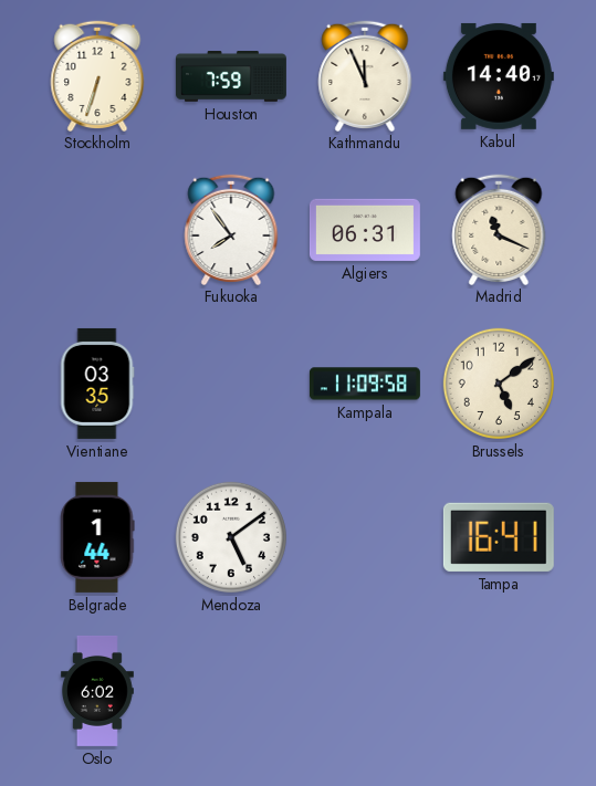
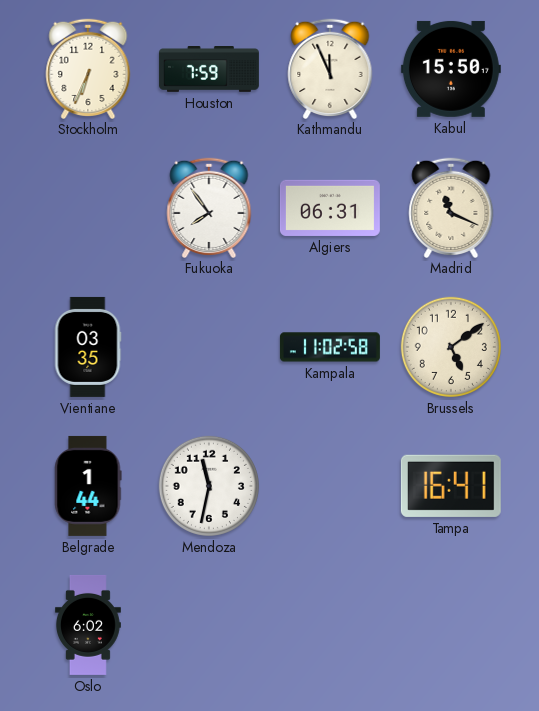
Stockholm: 6:33 -> 6:34
Kabul: 14:40 -> 15:50
Kampala: 11:09 -> 11:02
Mendoza: 5:09 -> 11:32
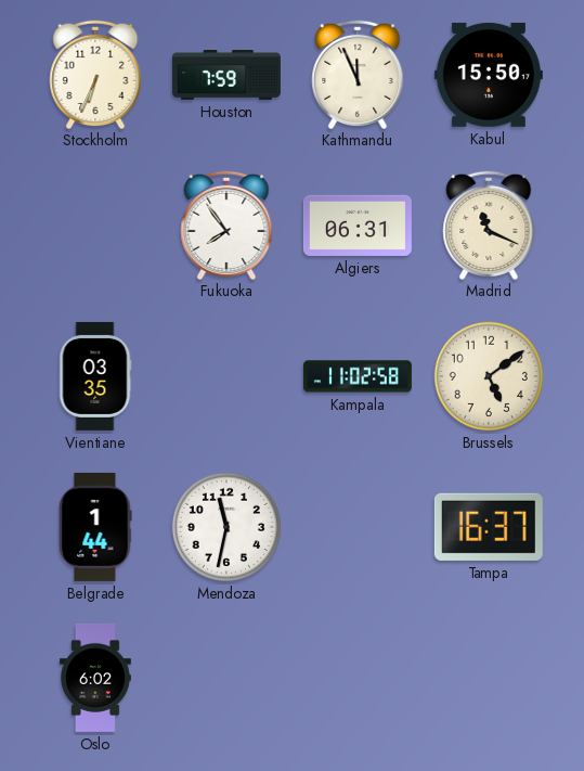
Tampa: 16:41 -> 16:37
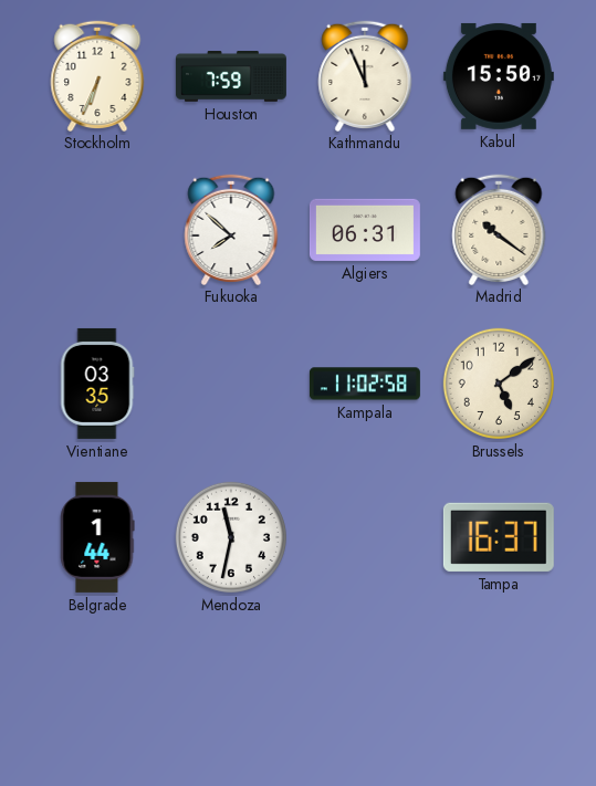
Fukuoka: 7:54 -> 7:52
Madrid: 11:19 -> 10:21
Oslo: 6:02 -> none
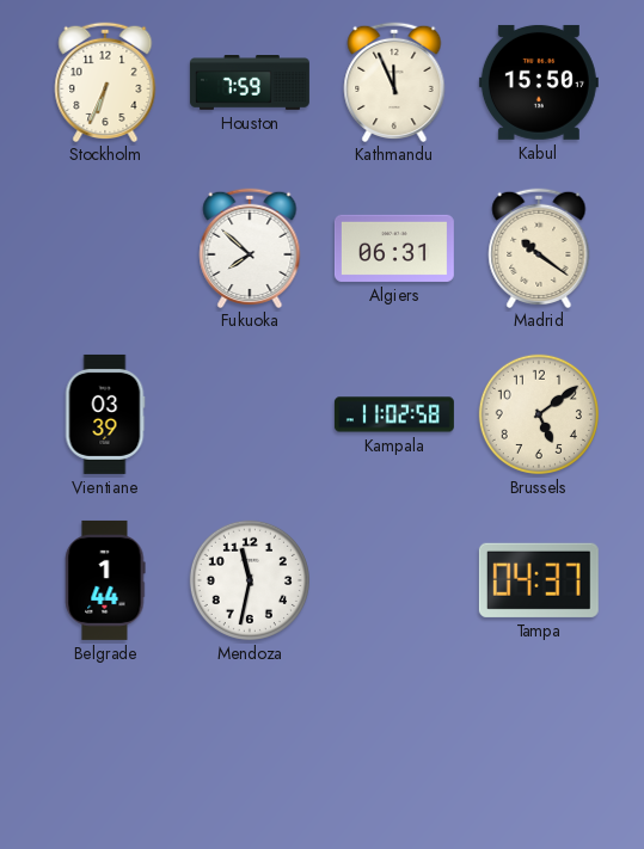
Vientiane: 03:35 -> 03:39
Tampa: 16:37 -> 04:37
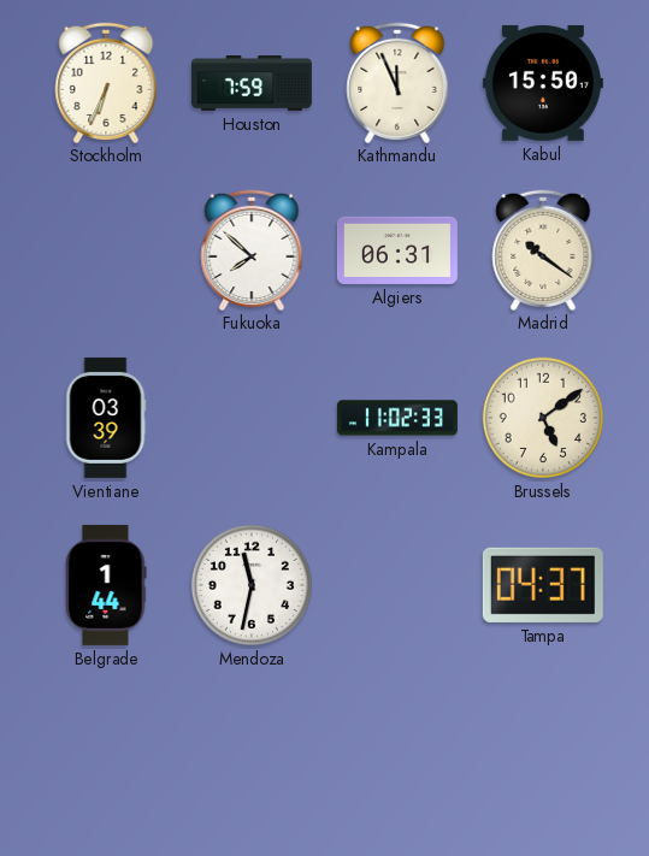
Kampala: 11:02:58 -> 11:02:33
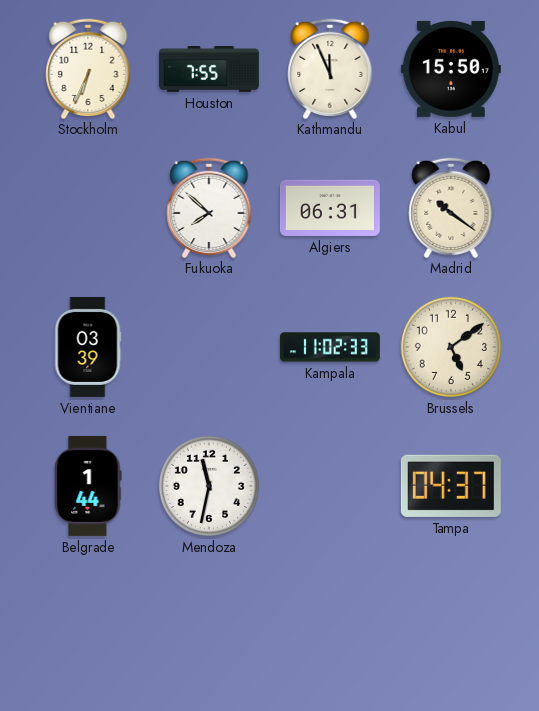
Houston: 7:59 -> 7:55
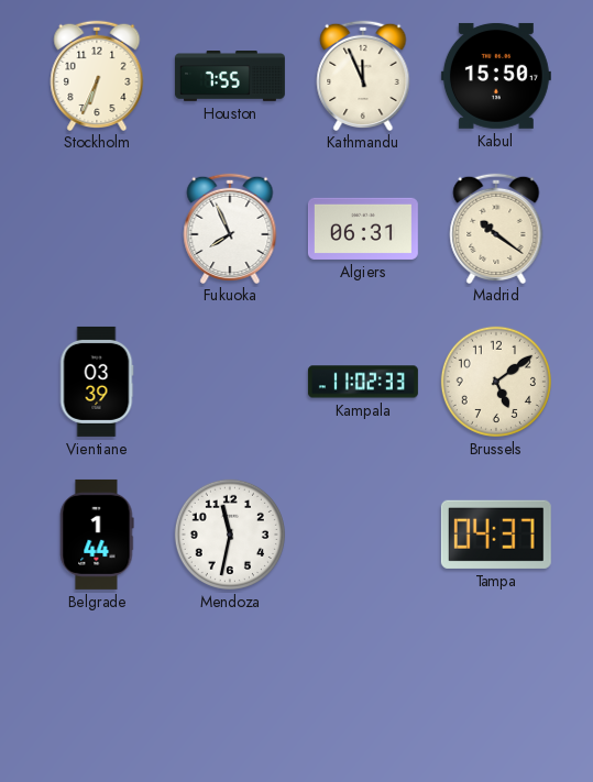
Fukuoka: 7:52 -> 7:56
